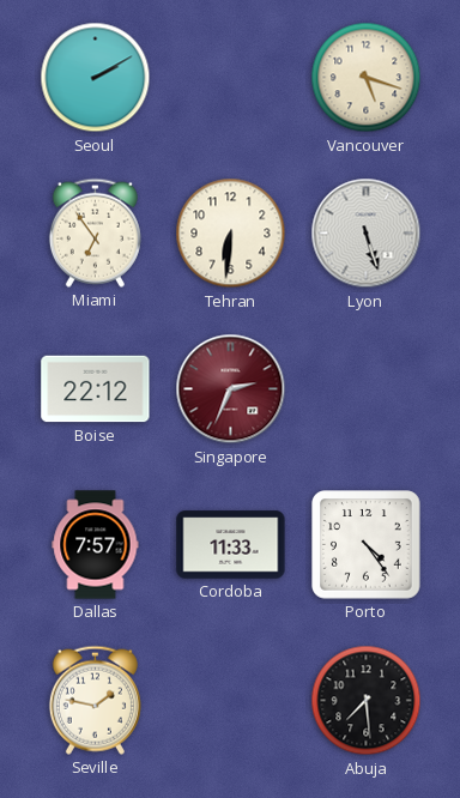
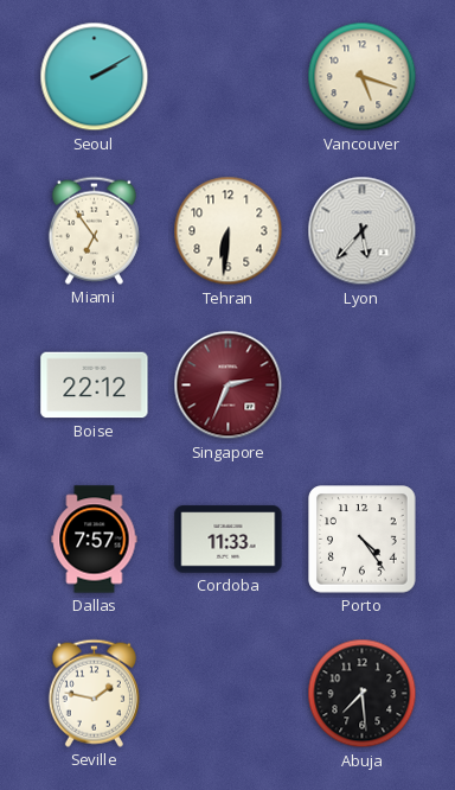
Lyon: 5:27 -> 5:37
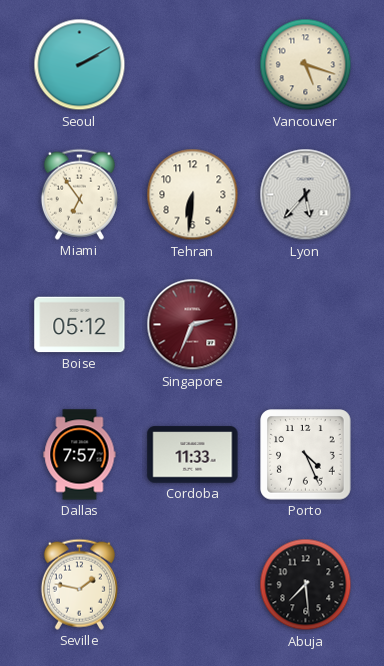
Boise: 22:12 -> 05:12
Porto: 4:24 -> 4:26
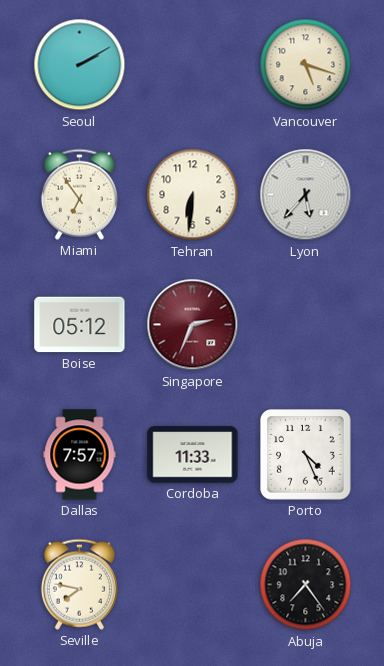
Seville: 1:47 -> 7:47
Abuja: 7:29 -> 7:24
